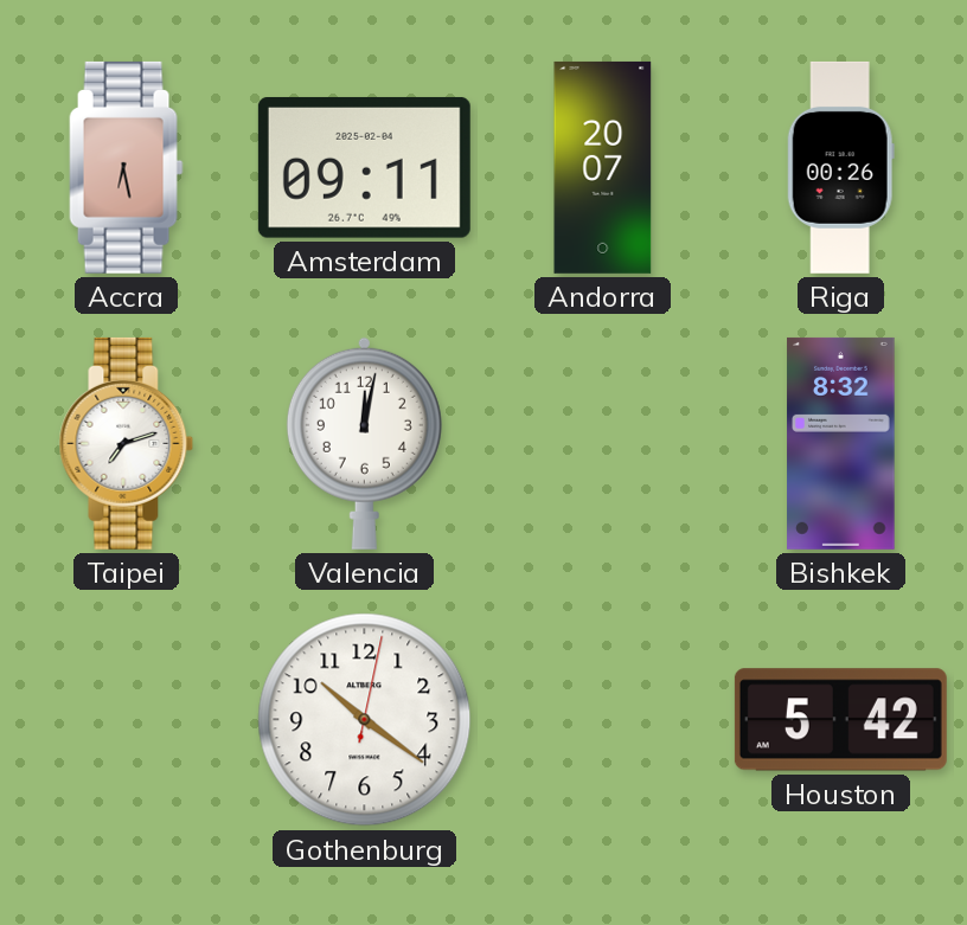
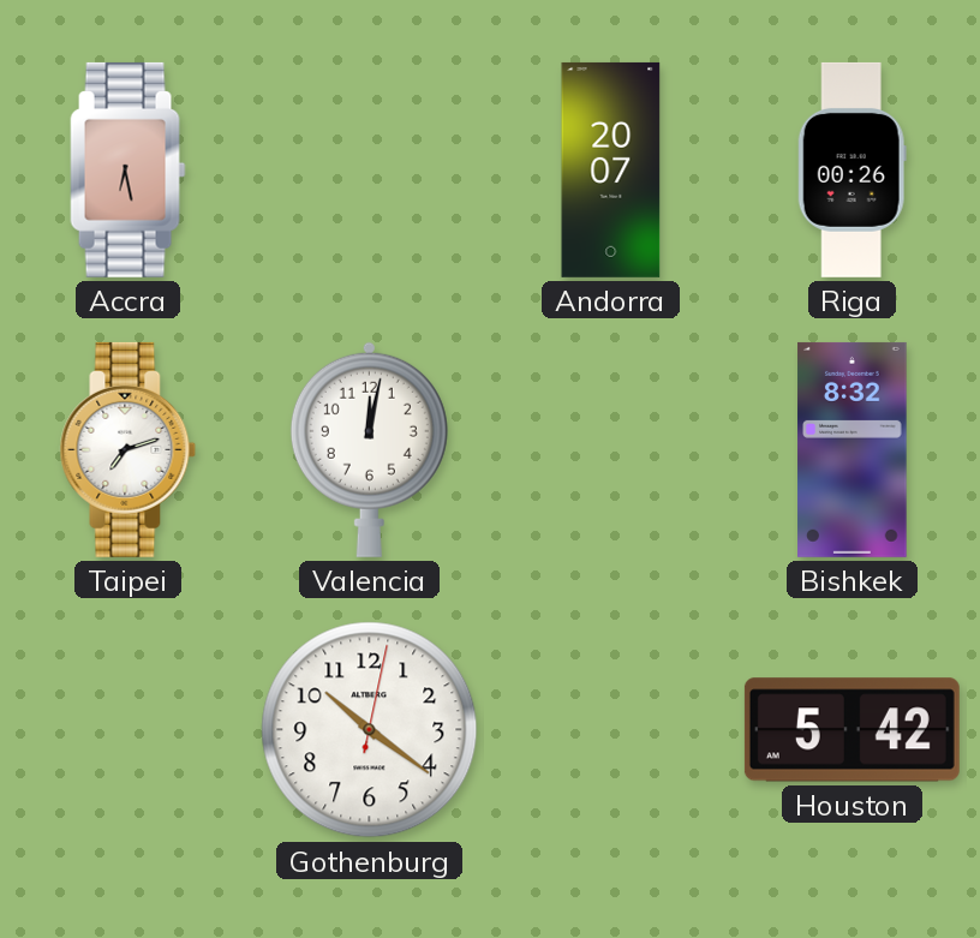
Amsterdam: 09:11 -> none
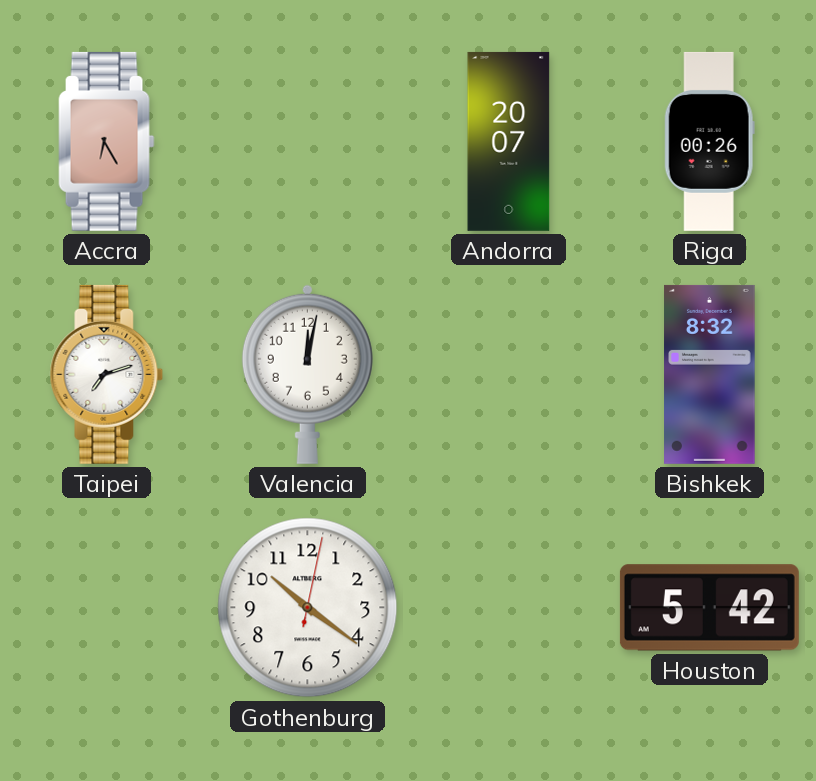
Accra: 6:28 -> 6:25
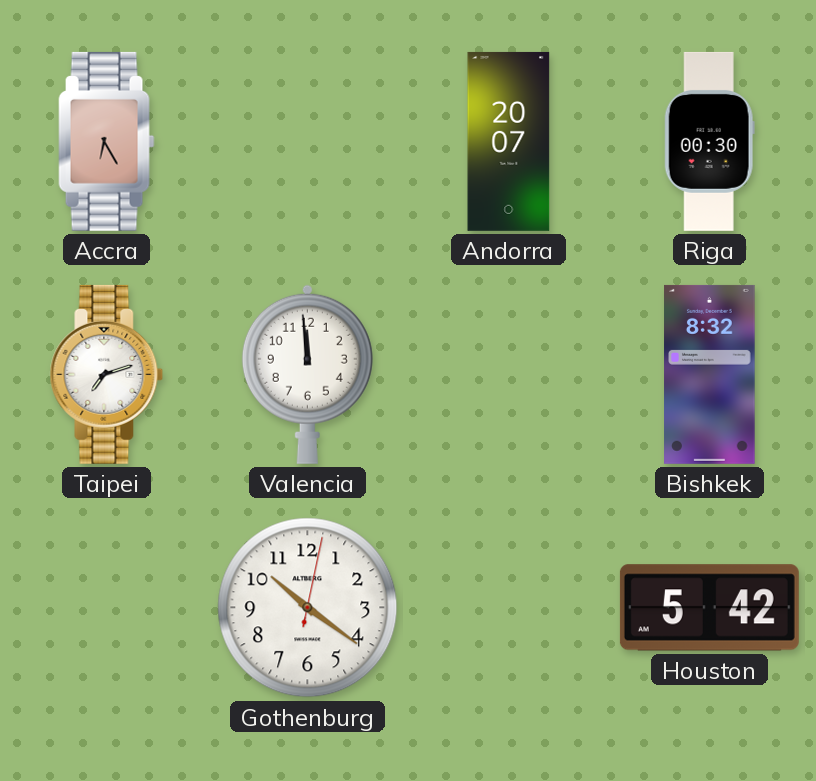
Riga: 00:26 -> 00:30
Valencia: 12:02 -> 11:59
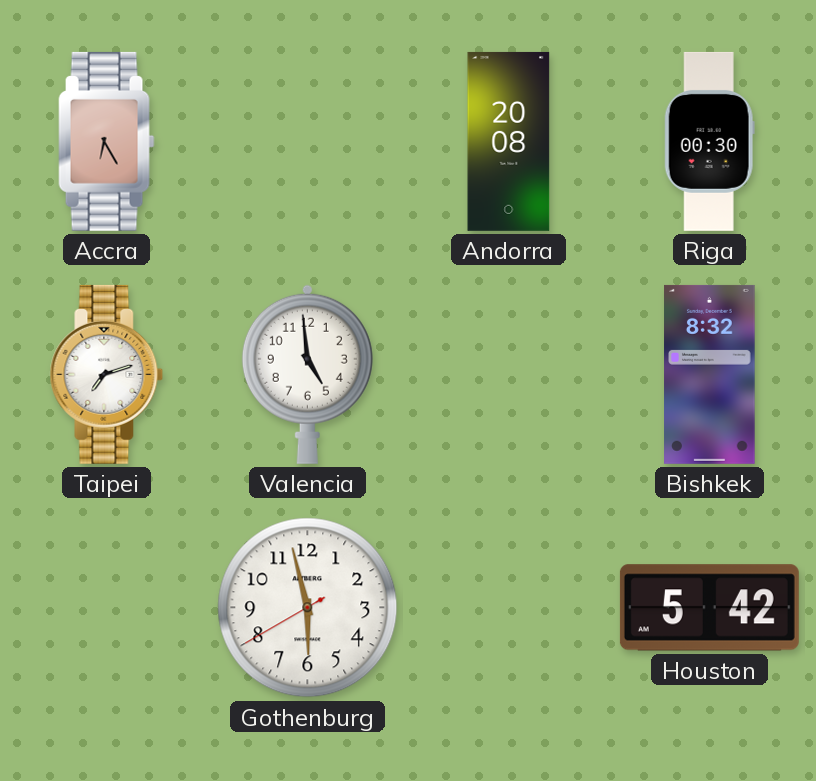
Andorra: 20:07 -> 20:08
Valencia: 11:59 -> 4:59
Gothenburg: 10:21 -> 5:57
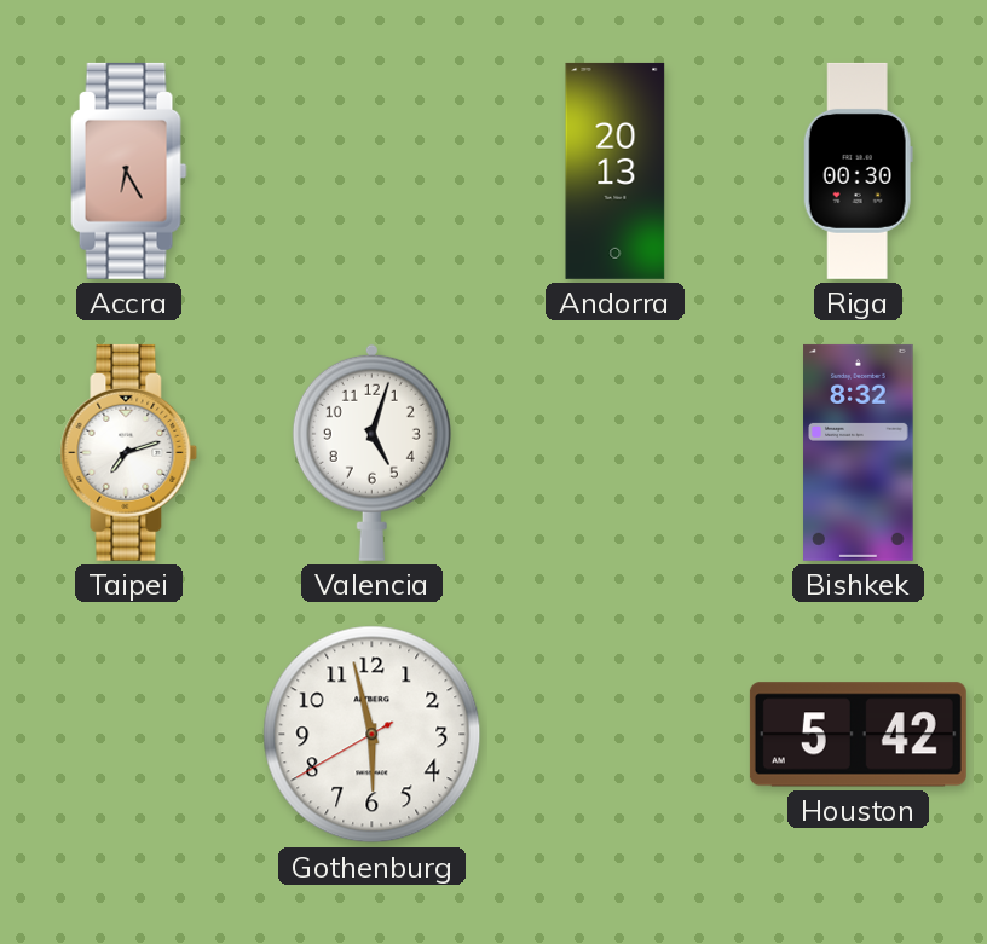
Andorra: 20:08 -> 20:13
Valencia: 4:59 -> 5:03
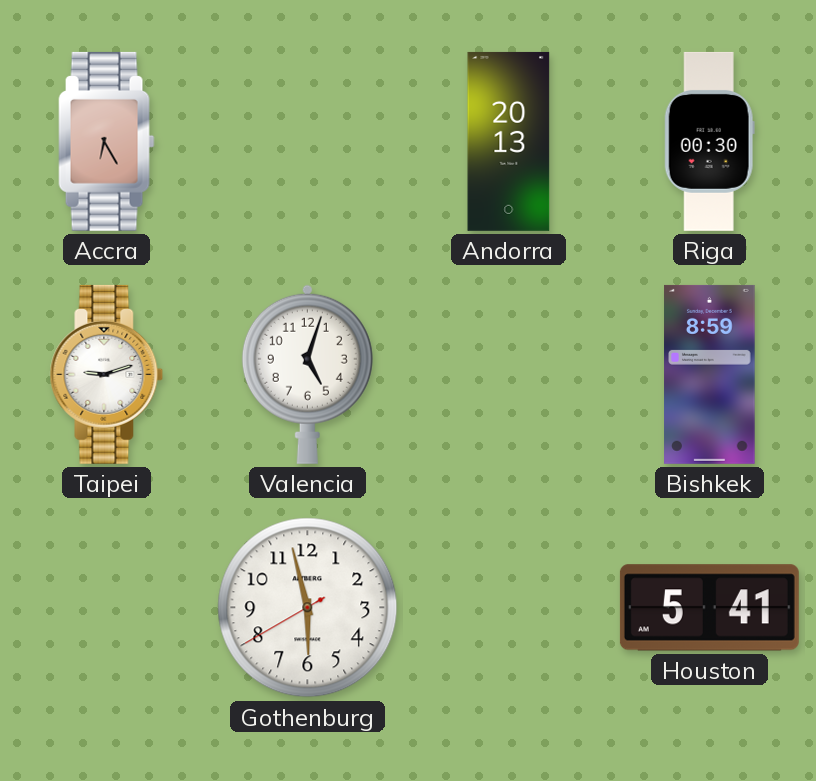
Taipei: 7:12 -> 9:12
Bishkek: 8:32 -> 8:59
Houston: 5:42 -> 5:41
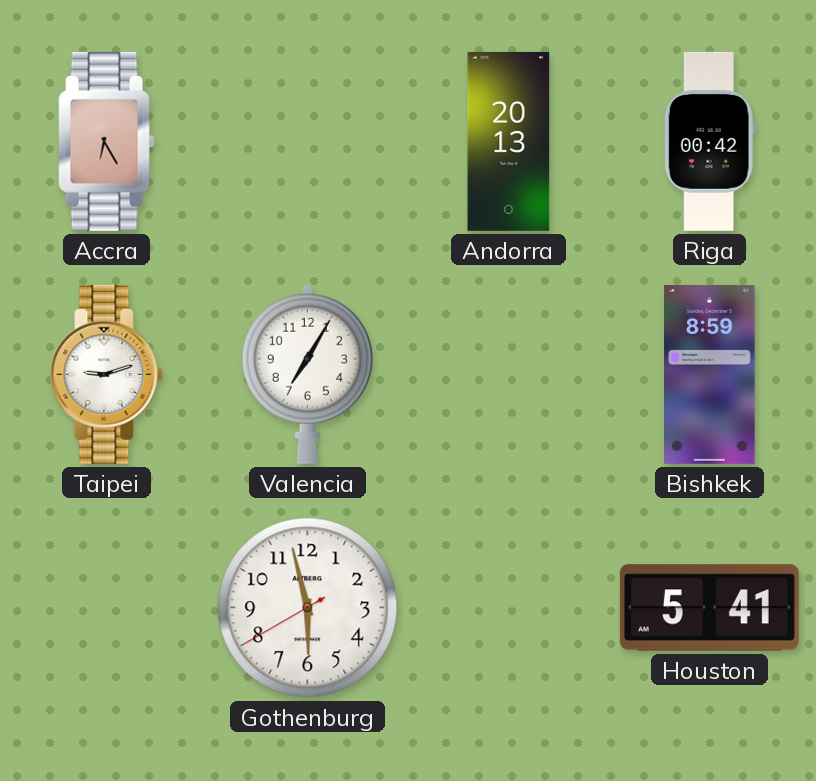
Riga: 00:30 -> 00:42
Valencia: 5:03 -> 7:05
